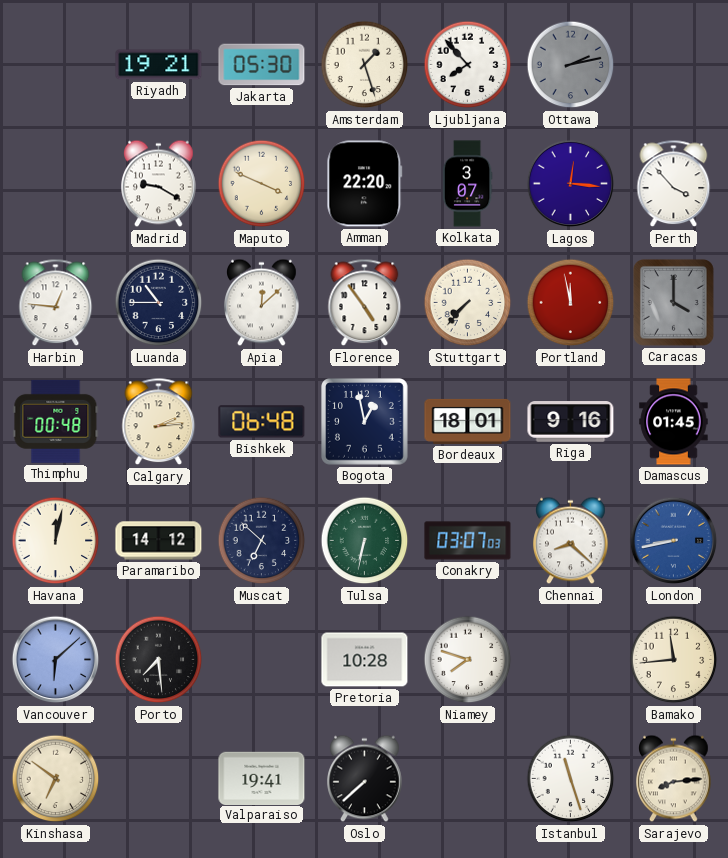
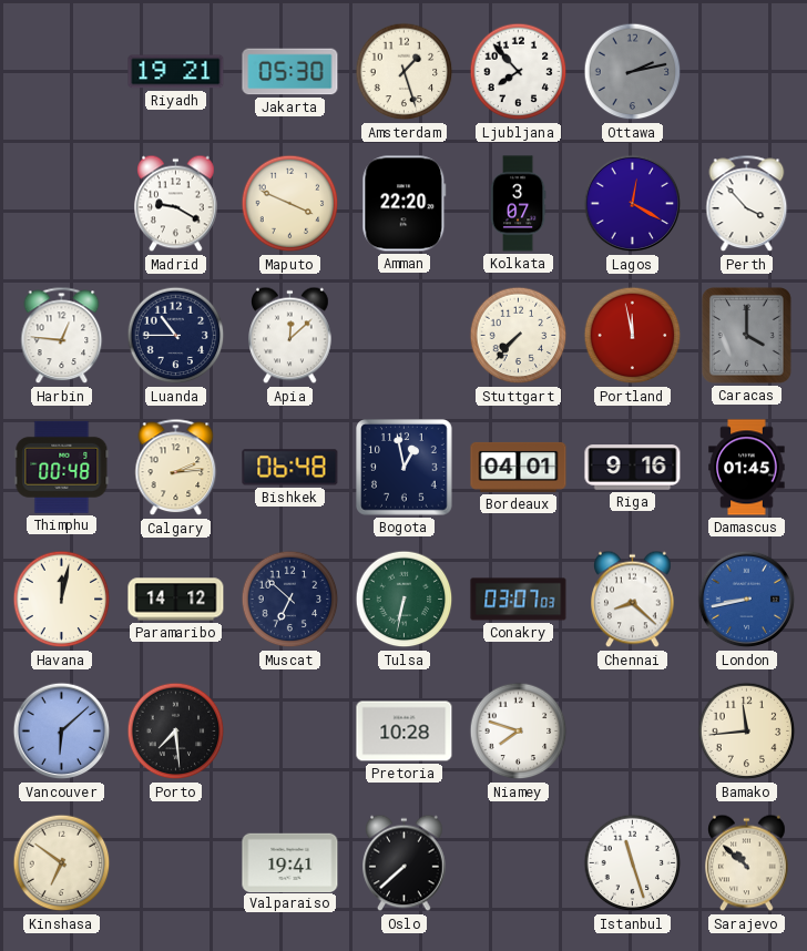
Lagos: 12:16 -> 12:20
Florence: 4:54 -> none
Bordeaux: 18:01 -> 04:01
Sarajevo: 8:14 -> 10:52
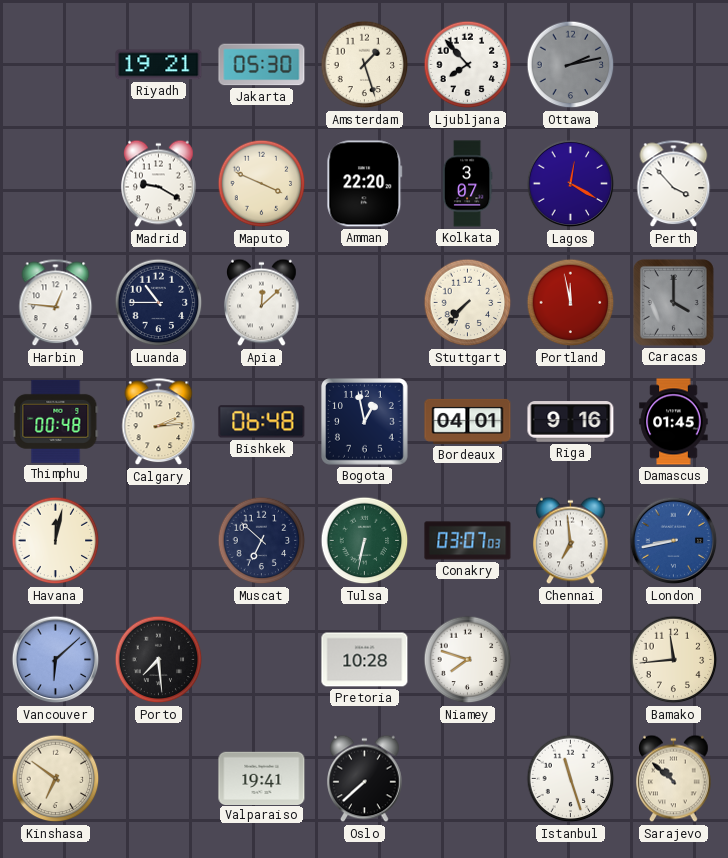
Paramaribo: 14:12 -> none
Chennai: 8:22 -> 6:59
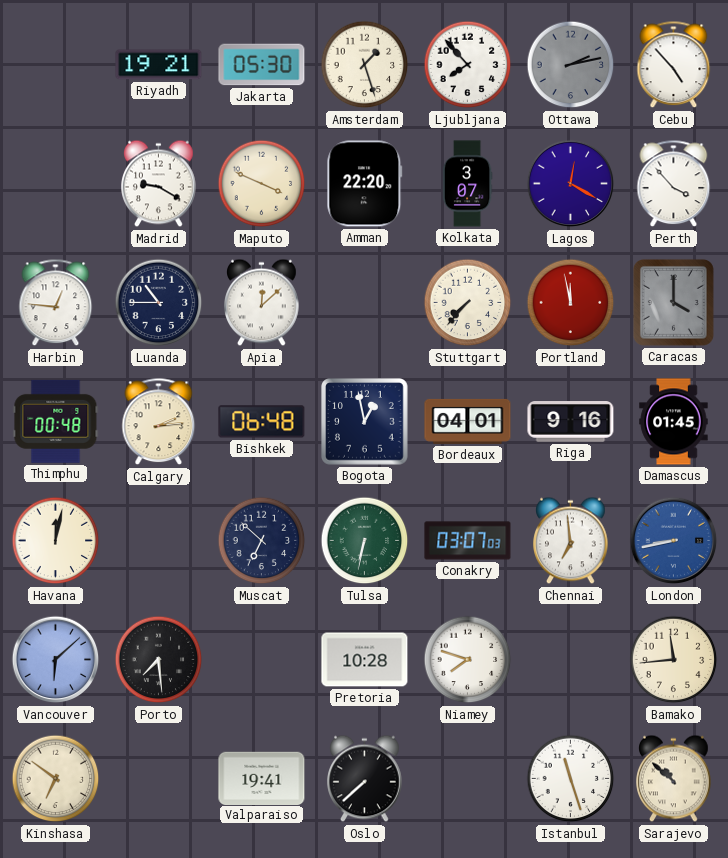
Cebu: none -> 4:53
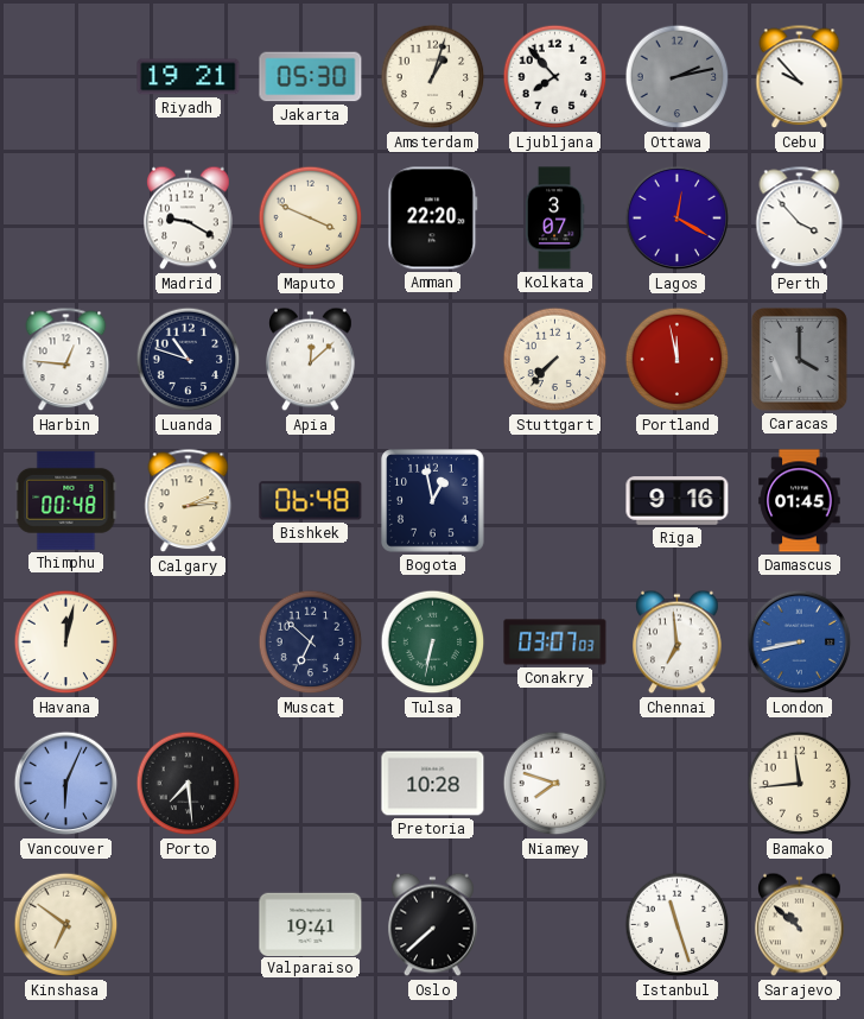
Amsterdam: 1:27 -> 1:03
Cebu: 4:53 -> 9:53
Luanda: 10:45 -> 10:48
Bordeaux: 04:01 -> none
Vancouver: 6:08 -> 6:04
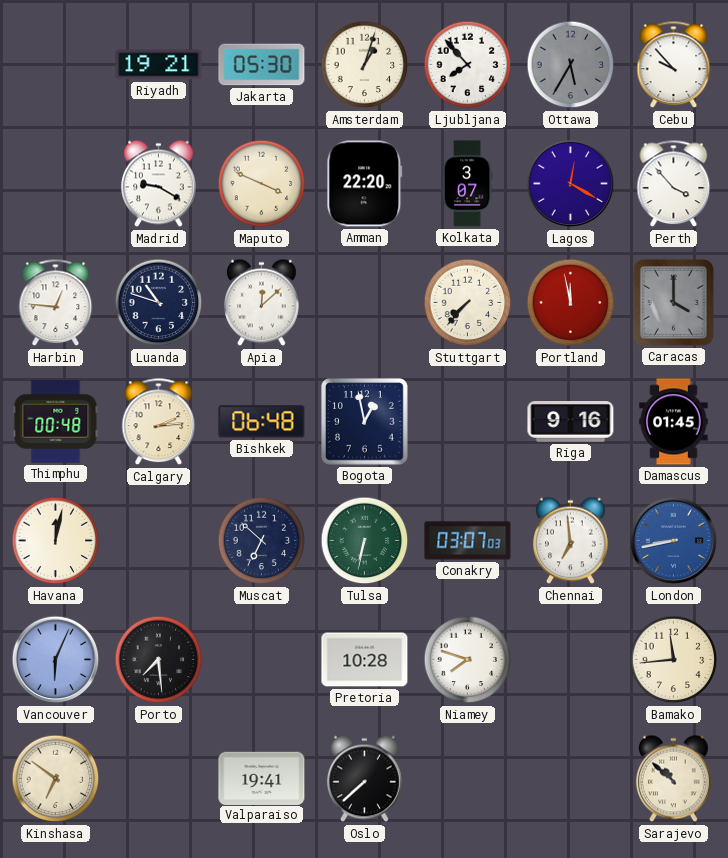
Ottawa: 2:13 -> 5:35
Istanbul: 11:27 -> none
